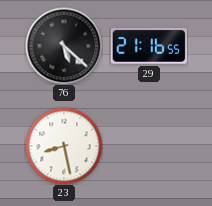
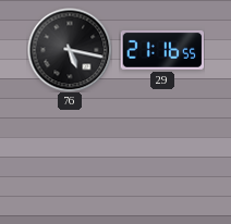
76: 5:22 -> 5:17
23: 8:28 -> none
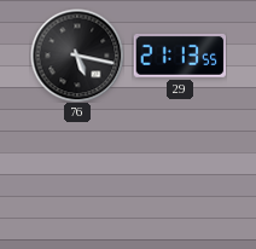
29: 21:16 -> 21:13
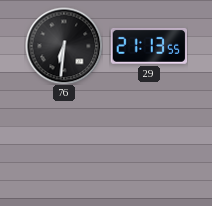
76: 5:17 -> 6:31
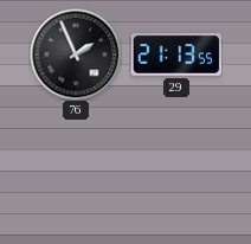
76: 6:31 -> 1:56
